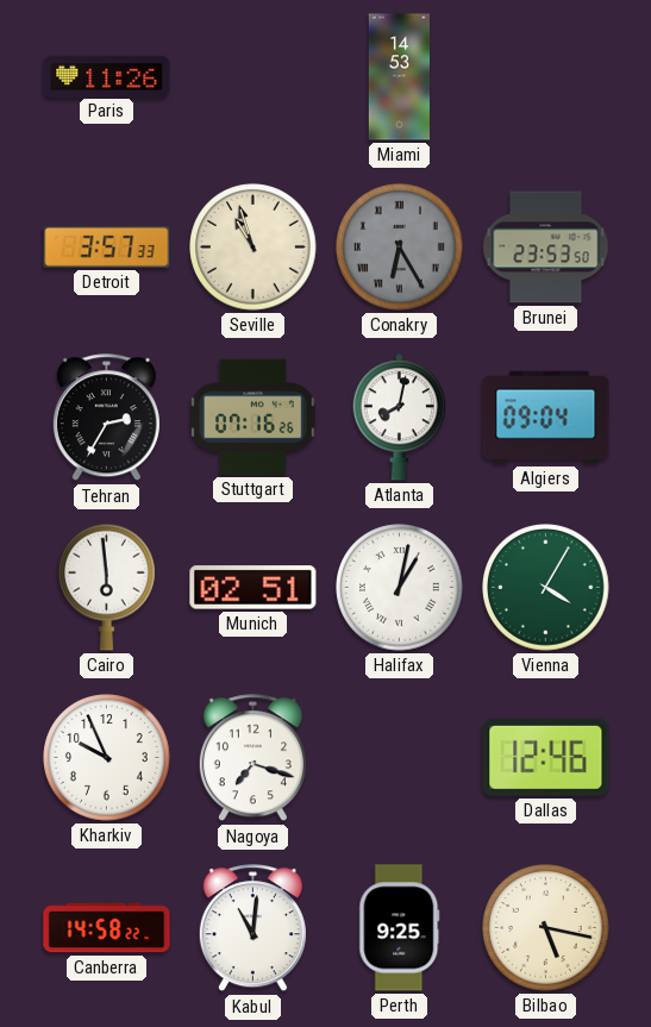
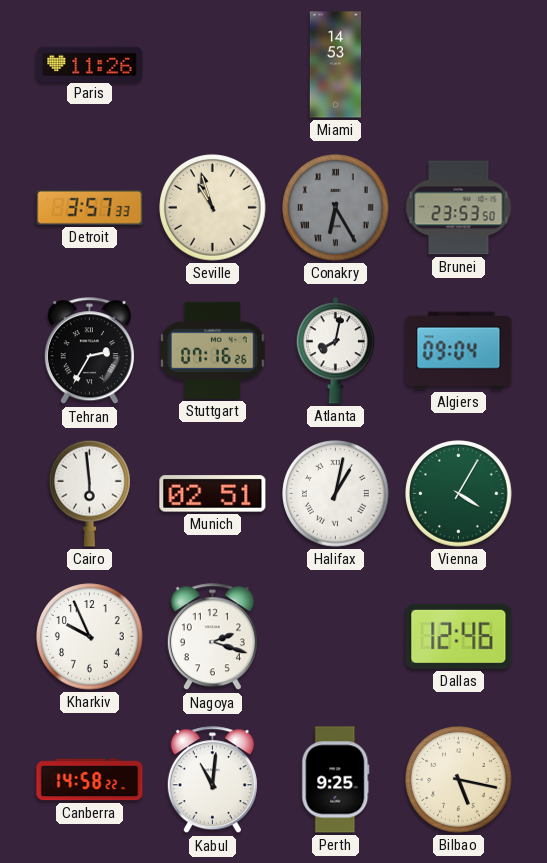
Nagoya: 7:18 -> 2:18
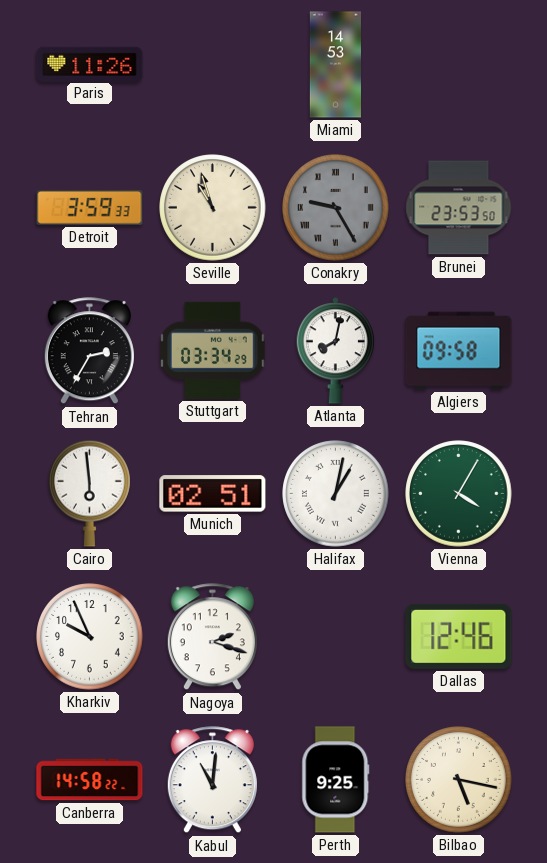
Detroit: 3:57 -> 3:59
Conakry: 6:25 -> 9:25
Stuttgart: 07:16 -> 03:34
Algiers: 09:04 -> 09:58
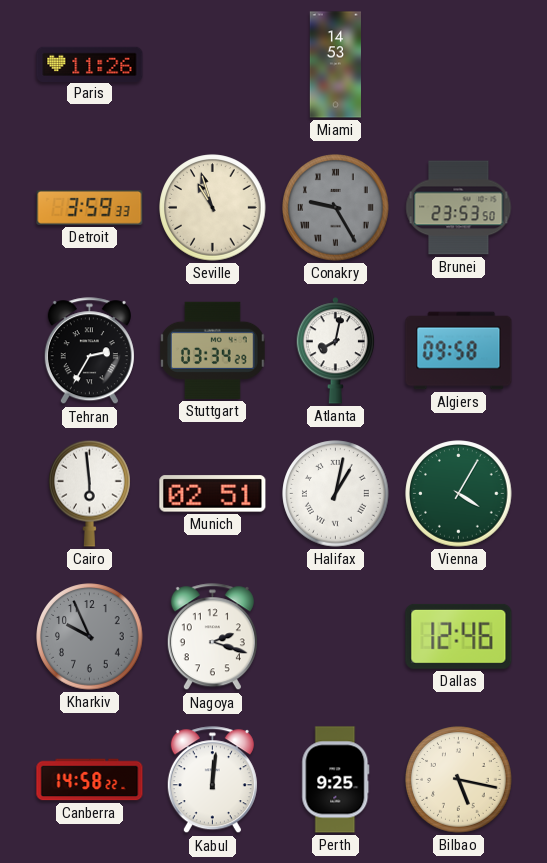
Kharkiv dial: white -> grey
Kabul: 11:01 -> 12:01
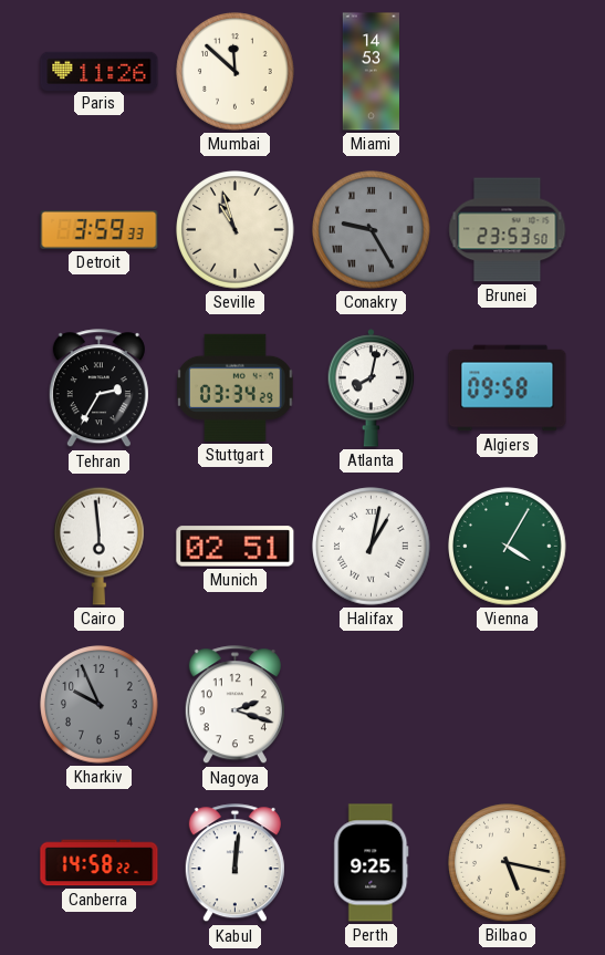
Mumbai: none -> 11:52
Dallas: 12:46 -> none
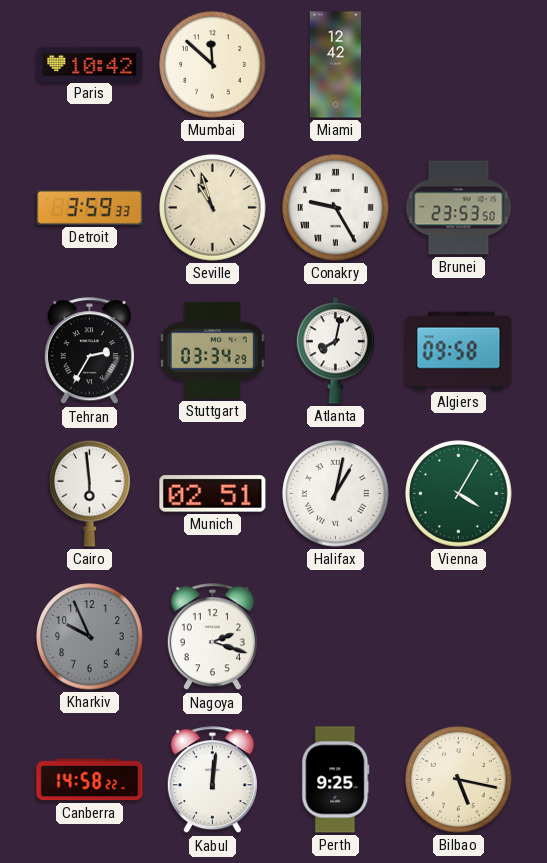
Paris: 11:26 -> 10:42
Miami: 14:53 -> 12:42
Conakry dial: grey -> white
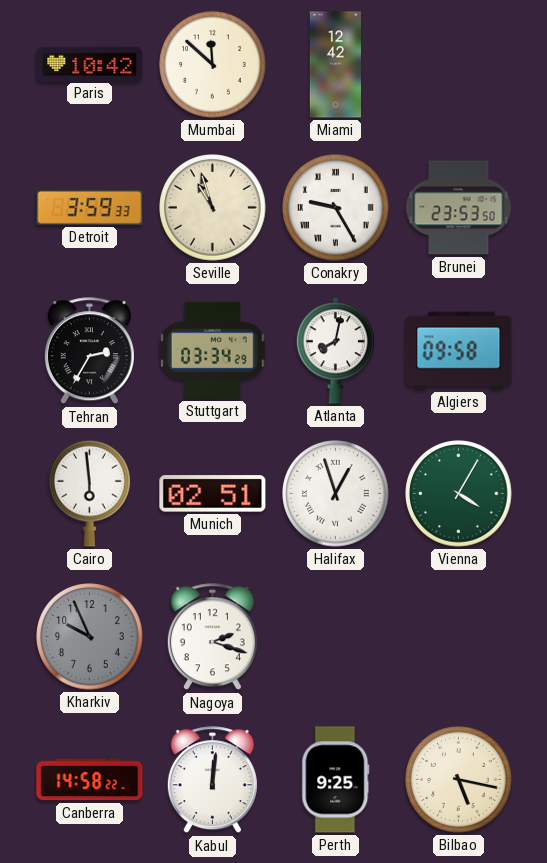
Halifax: 1:02 -> 12:57
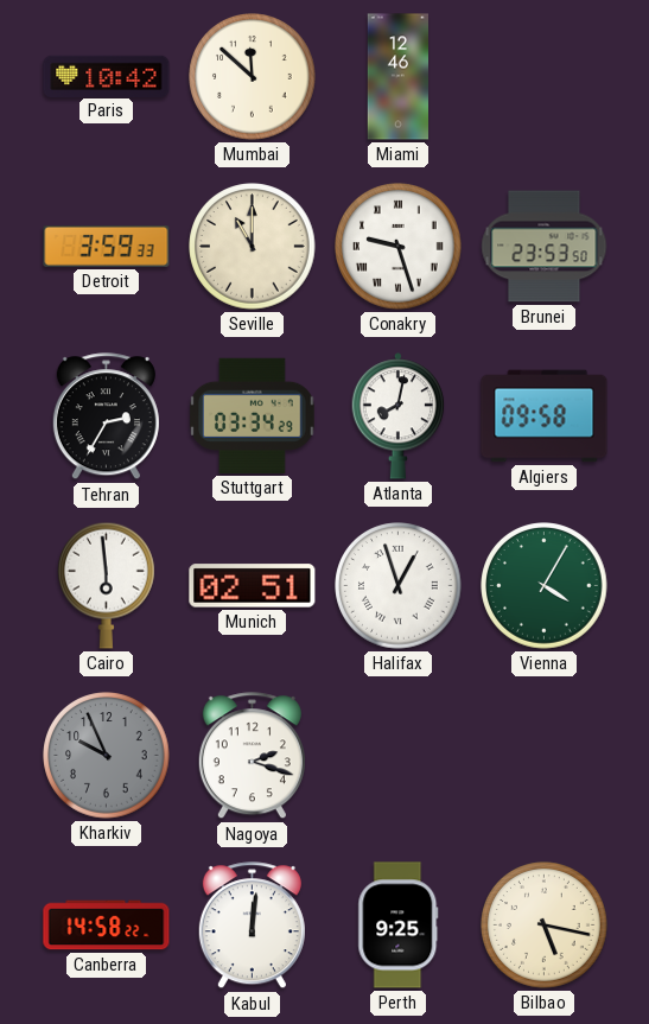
Miami: 12:42 -> 12:46
Seville: 10:57 -> 11:00
Conakry: 9:25 -> 9:27
